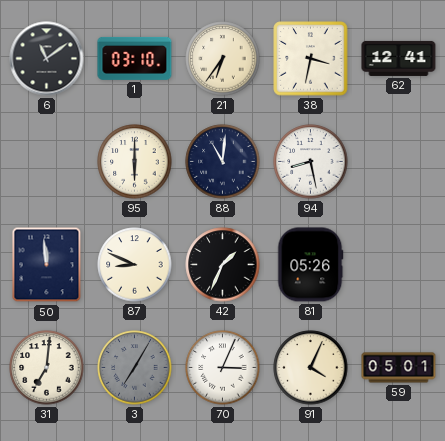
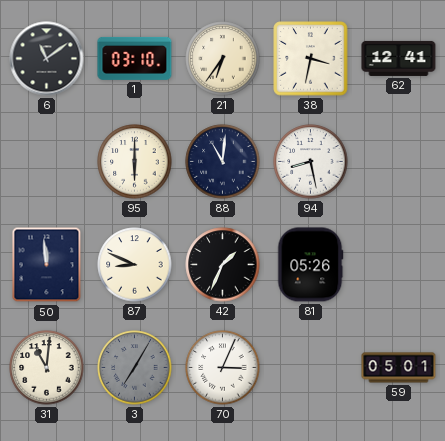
31: 7:01 -> 11:01
91: 4:04 -> none
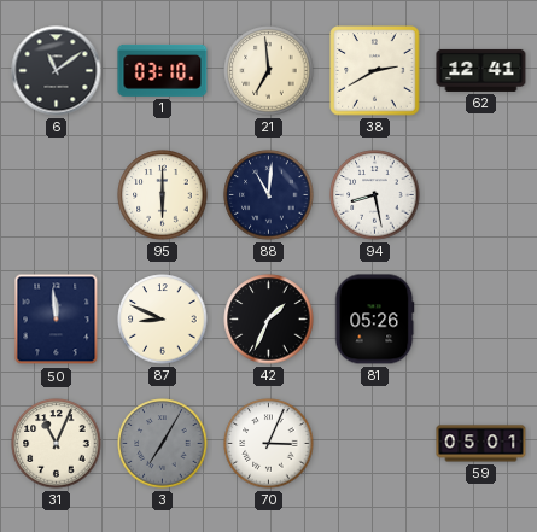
21: 6:36 -> 6:59
38: 3:32 -> 2:40
31: 11:01 -> 11:04
